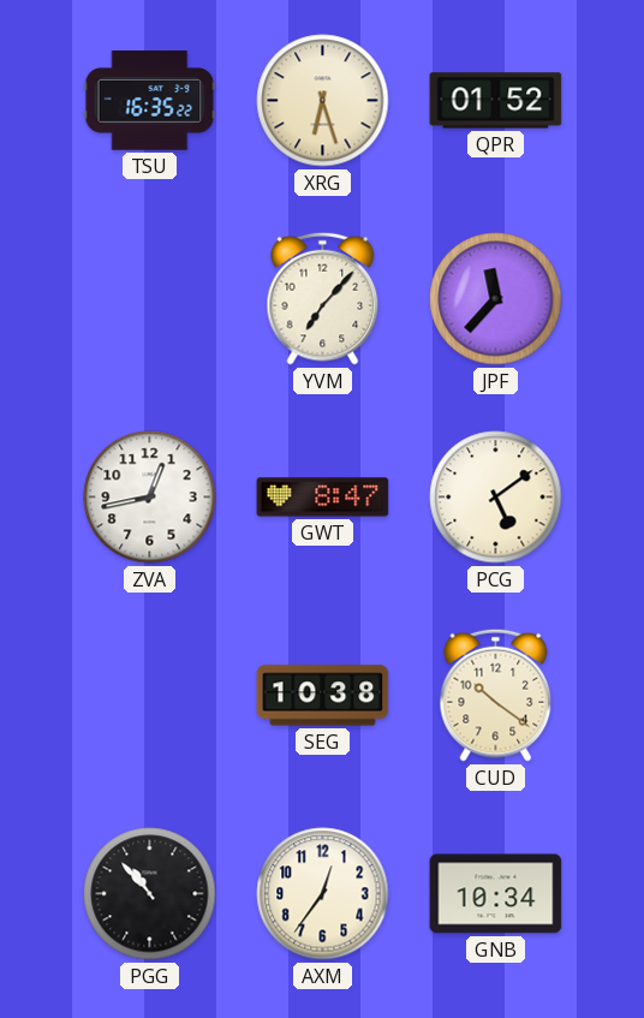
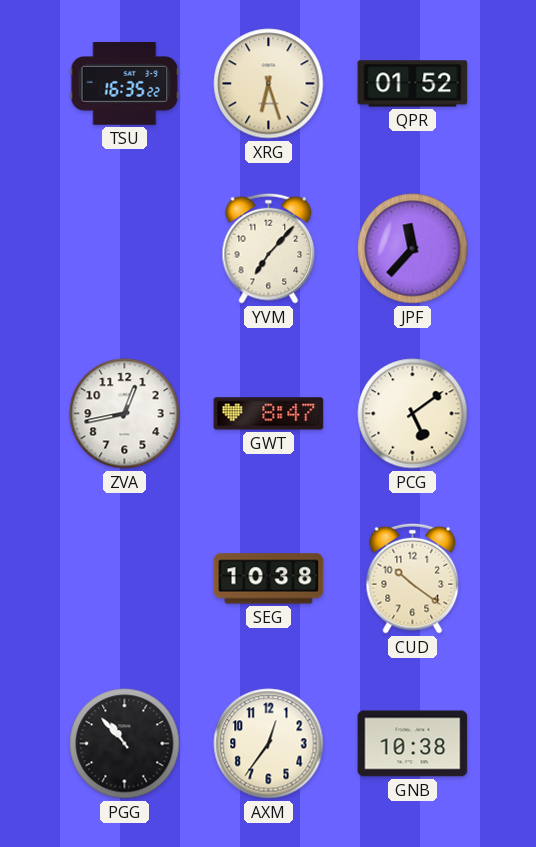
GNB: 10:34 -> 10:38
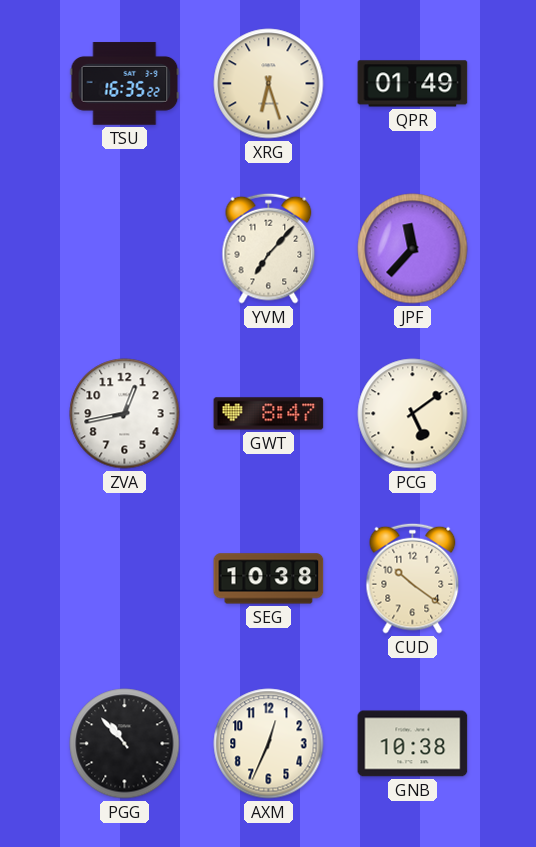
QPR: 01:52 -> 01:49
AXM: 12:36 -> 12:34
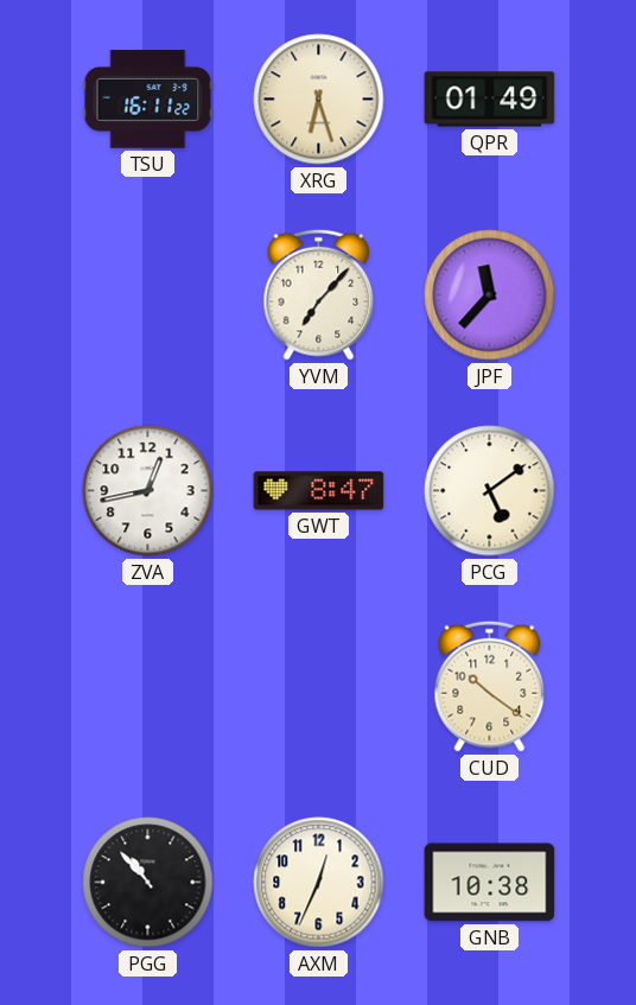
TSU: 16:35 -> 16:11
SEG: 10:38 -> none
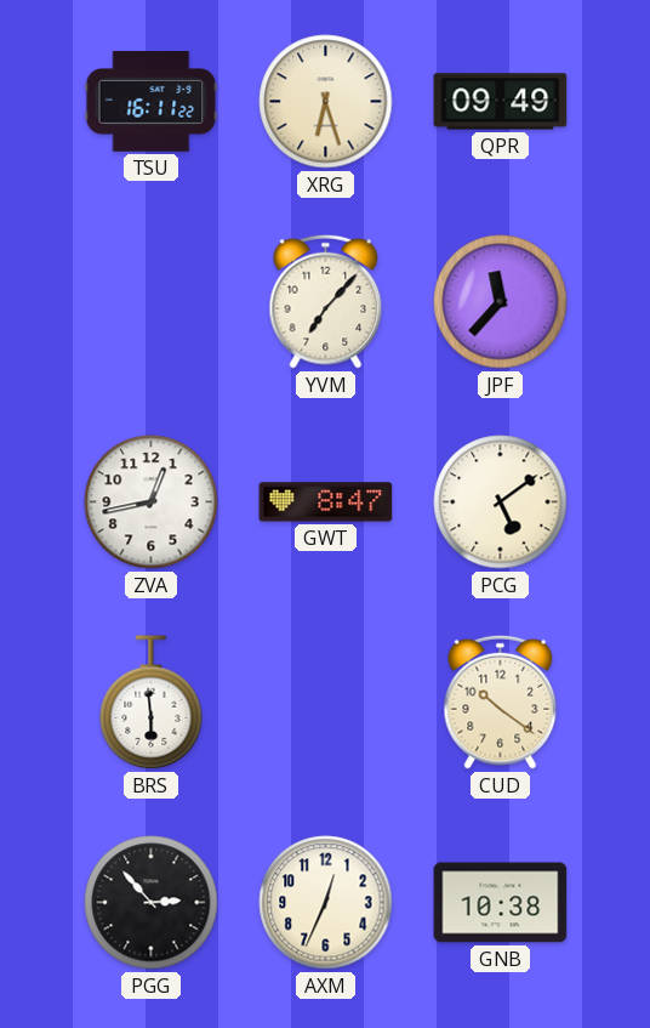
QPR: 01:49 -> 09:49
BRS: none -> 5:59
PGG: 10:53 -> 2:53
